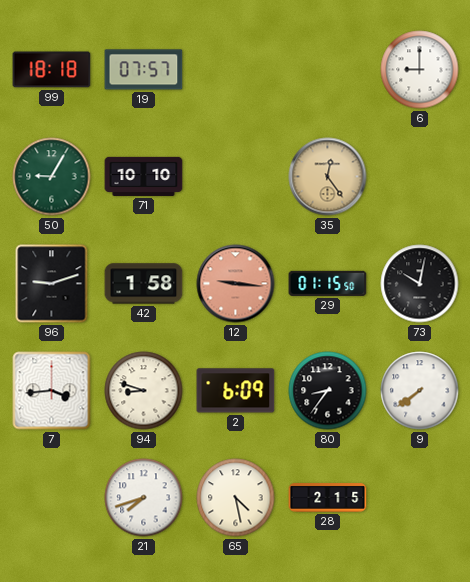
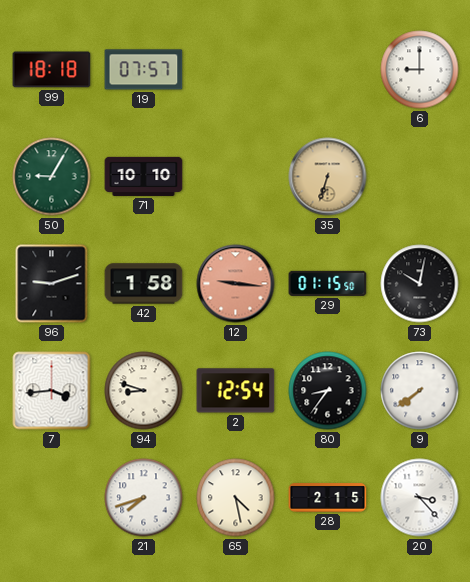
35: 12:24 -> 6:33
2: 6:09 -> 12:54
20: none -> 3:23
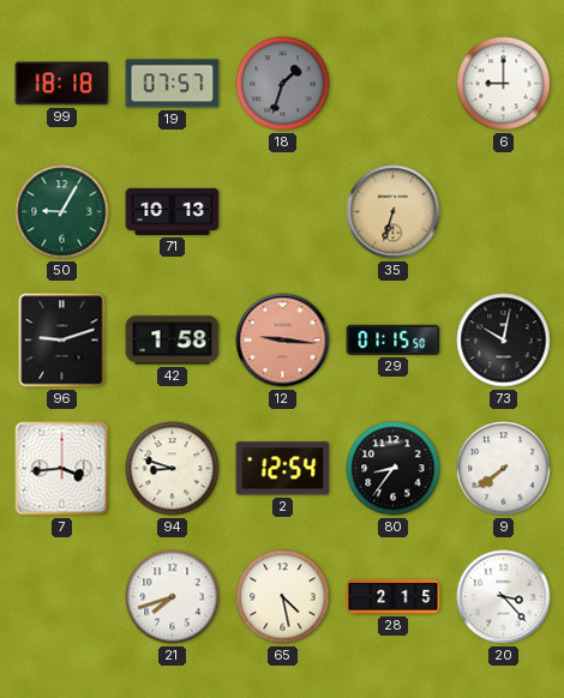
18: none -> 1:33
71: 10:10 -> 10:13
